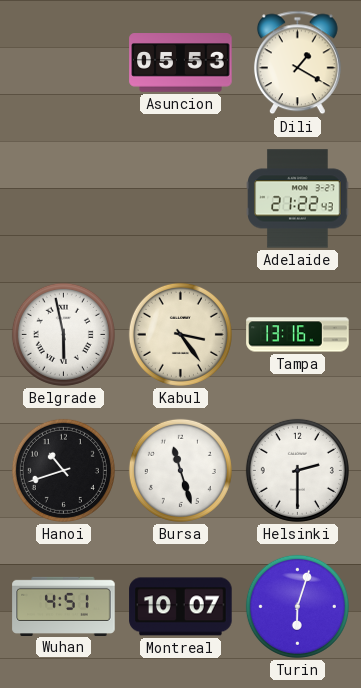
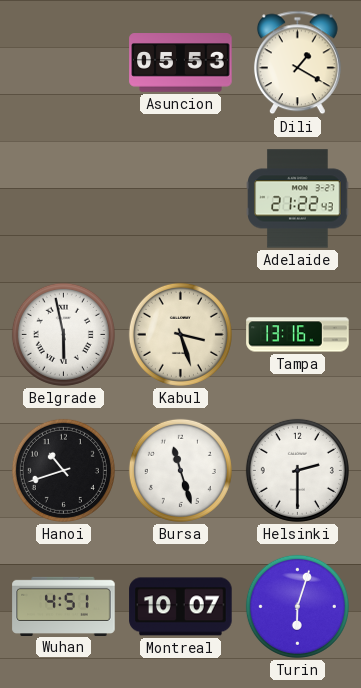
Kabul: 3:24 -> 3:27
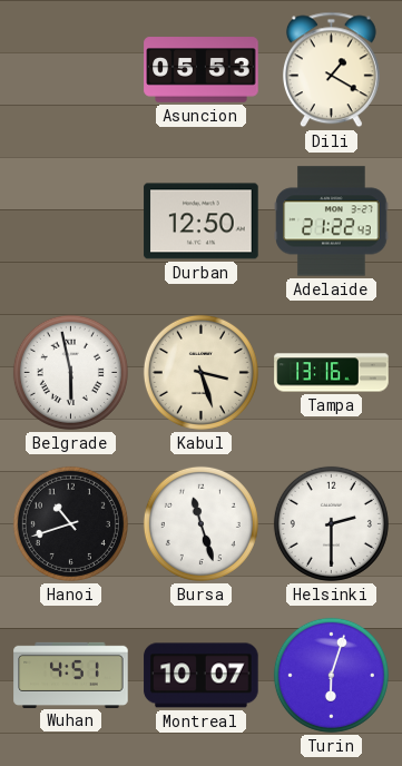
Durban: none -> 12:50
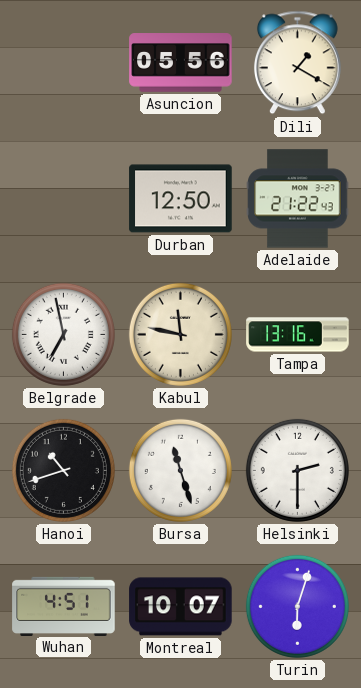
Asuncion: 05:53 -> 05:56
Belgrade: 5:58 -> 6:58
Kabul: 3:27 -> 11:47
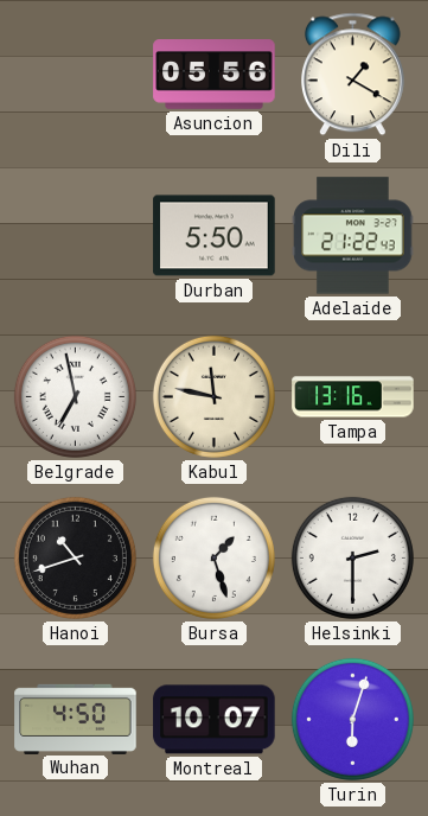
Durban: 12:50 -> 5:50
Bursa: 11:27 -> 1:27
Wuhan: 4:51 -> 4:50
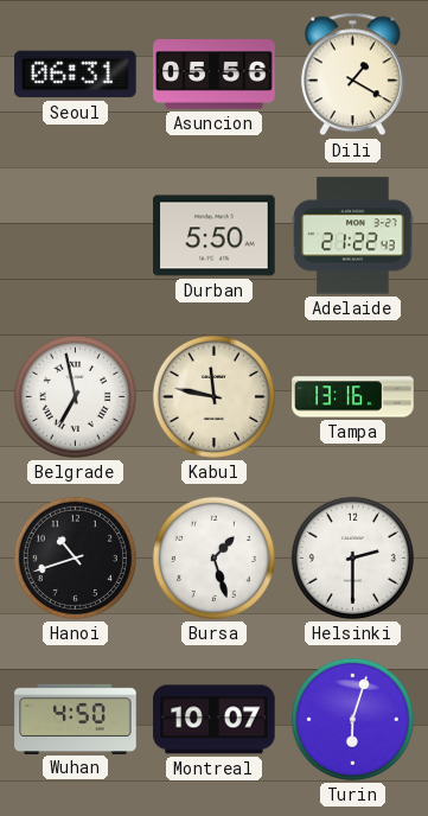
Seoul: none -> 06:31
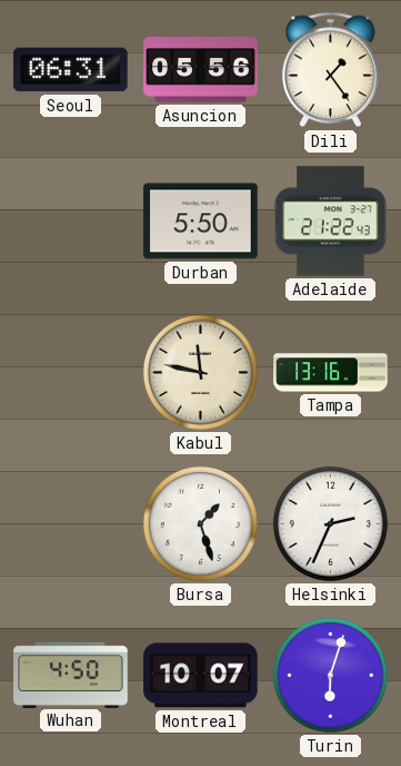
Dili: 1:20 -> 1:24
Belgrade: 6:58 -> none
Hanoi: 10:42 -> none
Helsinki: 2:30 -> 2:34
